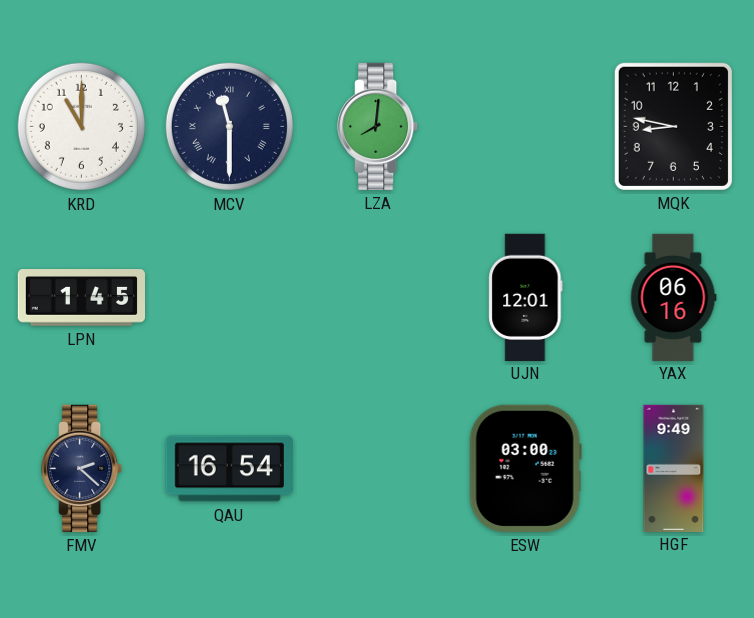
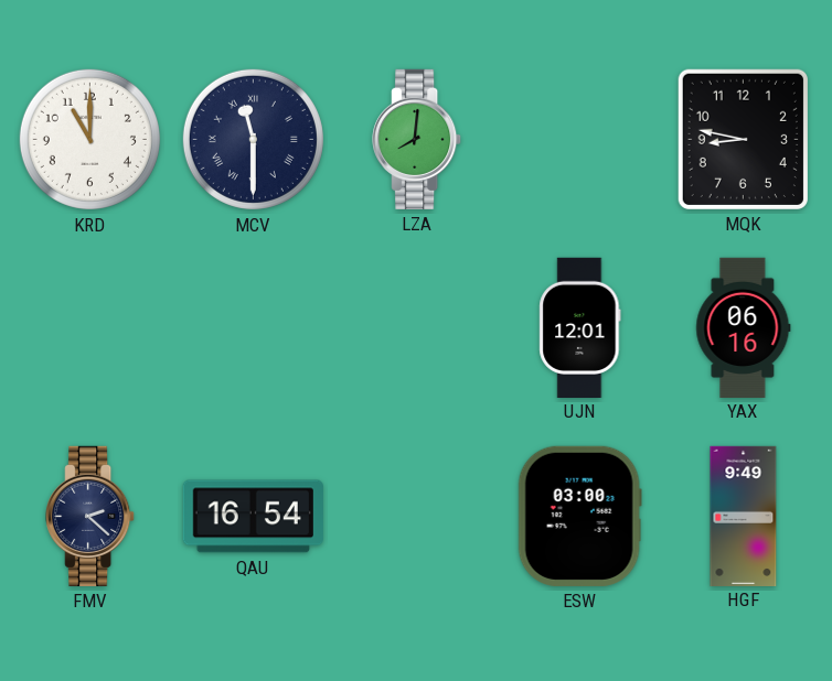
LPN: 1:45 -> none
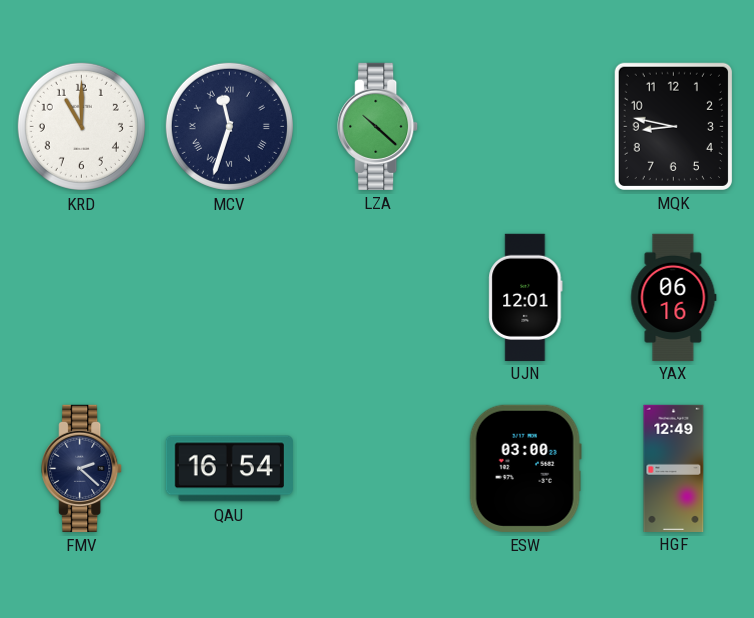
MCV: 11:30 -> 11:33
LZA: 8:01 -> 10:22
HGF: 9:49 -> 12:49
